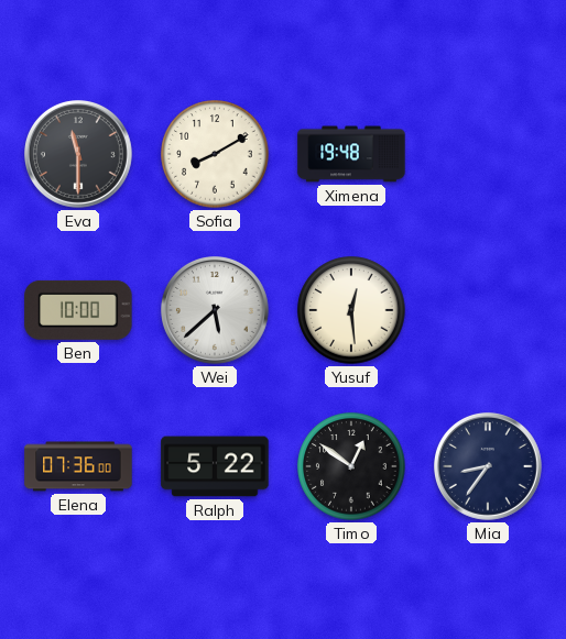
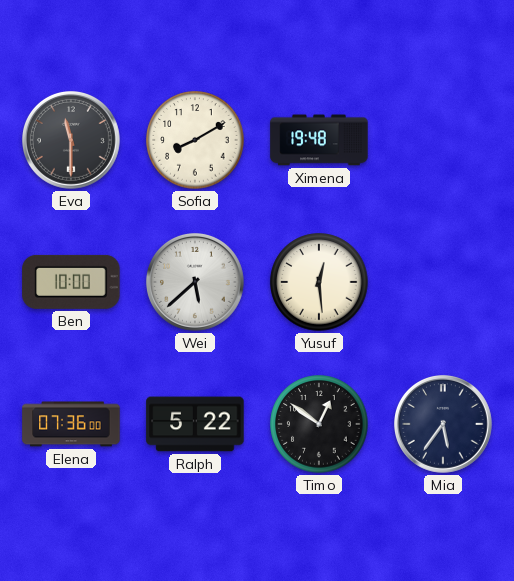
Mia: 8:36 -> 5:36
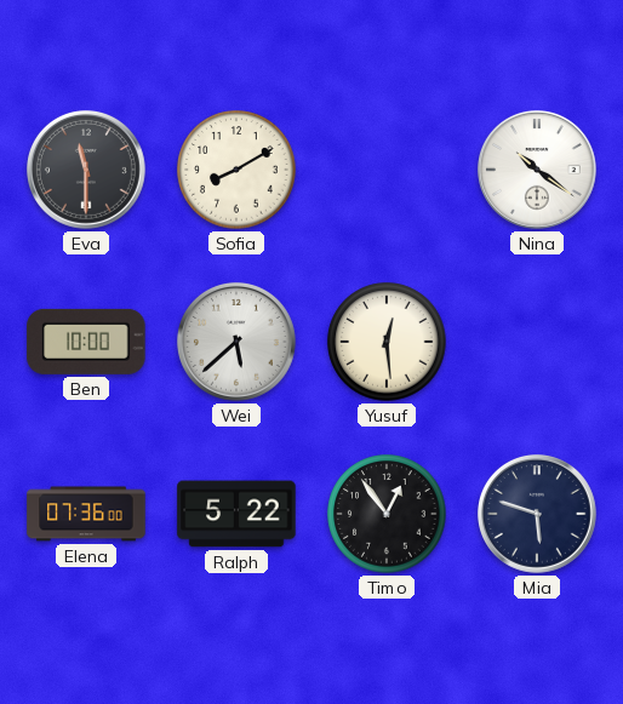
Ximena: 19:48 -> none
Nina: none -> 10:21
Timo: 12:51 -> 12:54
Mia: 5:36 -> 5:48
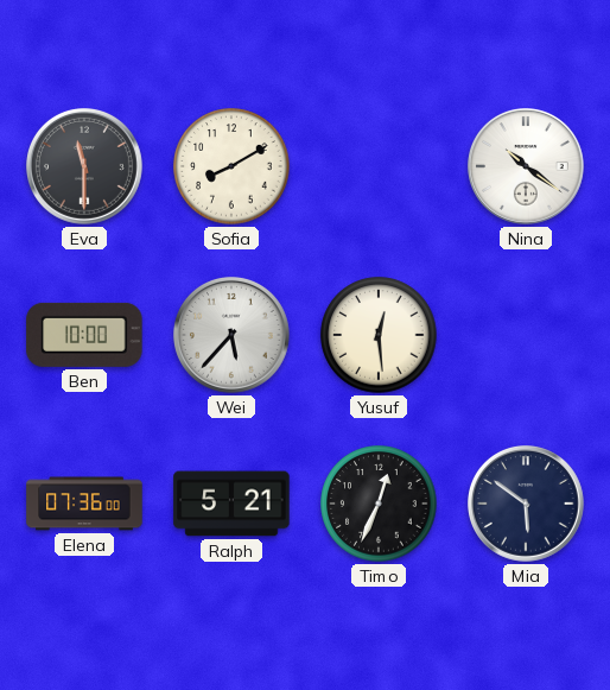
Wei: 5:38 -> 5:37
Ralph: 5:22 -> 5:21
Timo: 12:54 -> 12:34
Mia: 5:48 -> 5:51
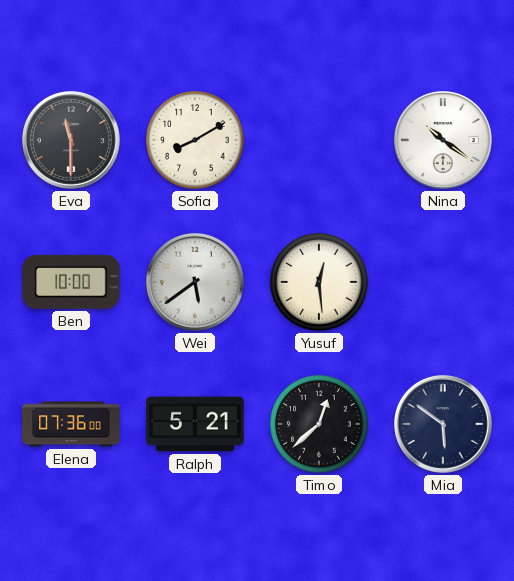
Wei: 5:37 -> 5:39
Timo: 12:34 -> 12:38
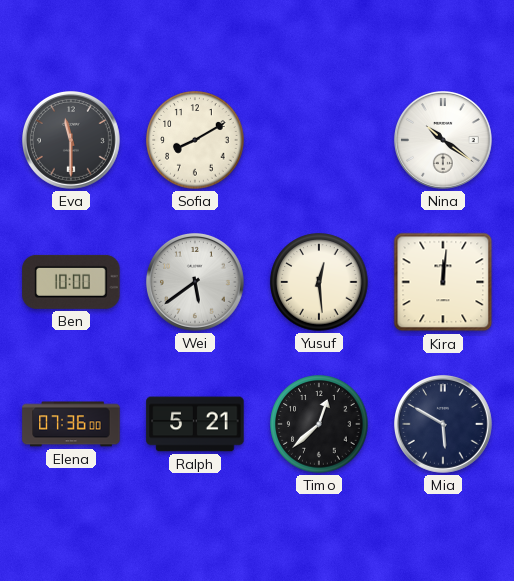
Kira: none -> 12:01
Mia: 5:51 -> 5:50
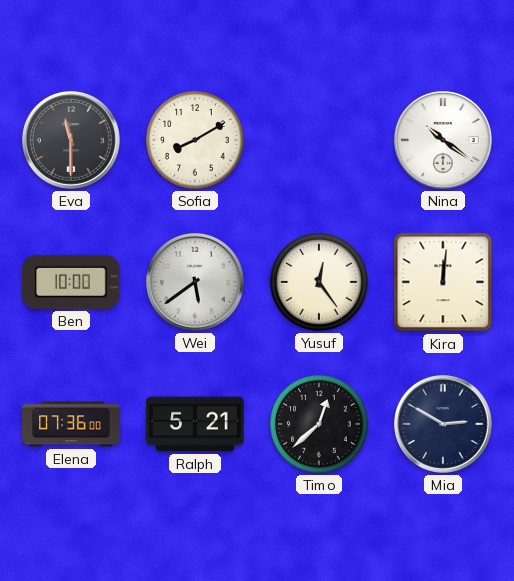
Yusuf: 12:29 -> 12:24
Mia: 5:50 -> 2:50
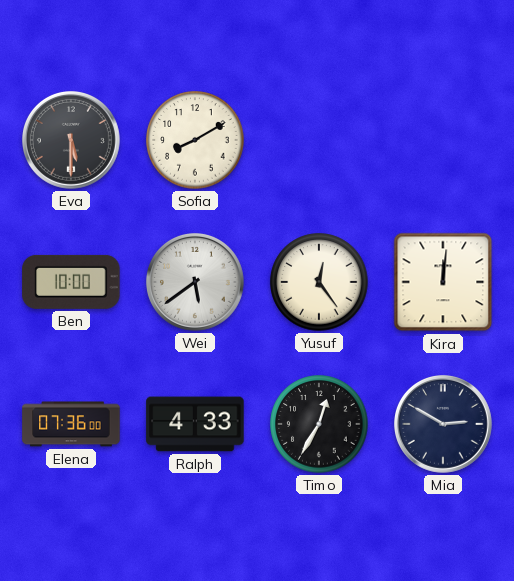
Eva: 11:30 -> 5:30
Nina: 10:21 -> none
Ralph: 5:21 -> 4:33
Timo: 12:38 -> 12:35
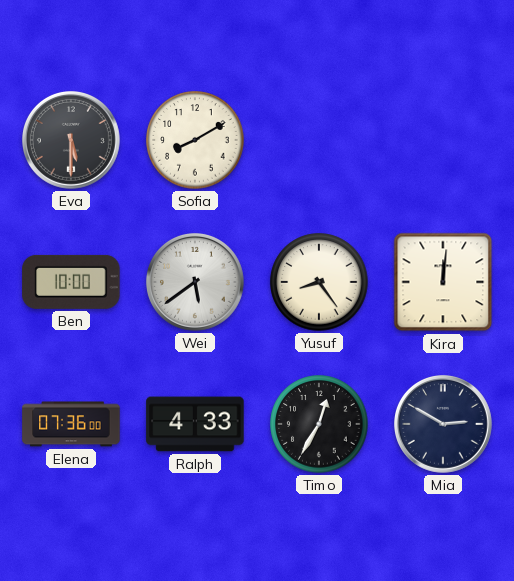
Yusuf: 12:24 -> 8:24
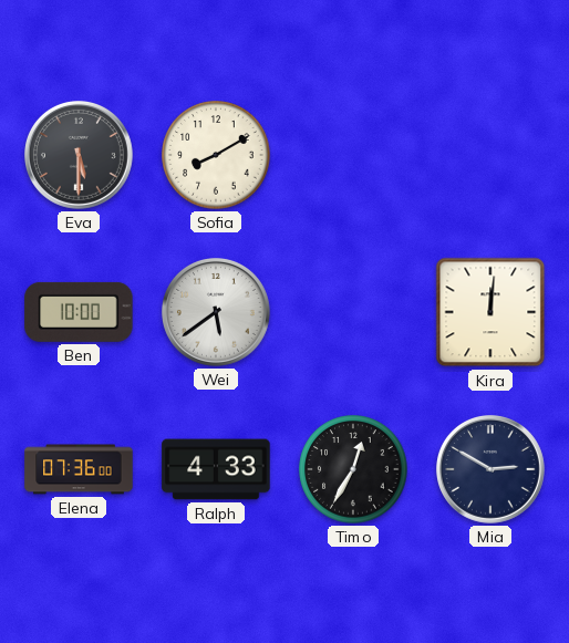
Yusuf: 8:24 -> none
